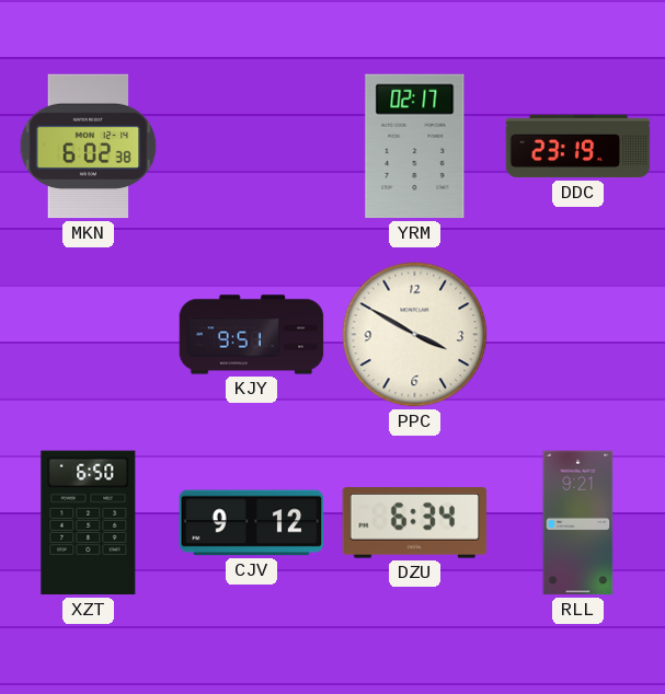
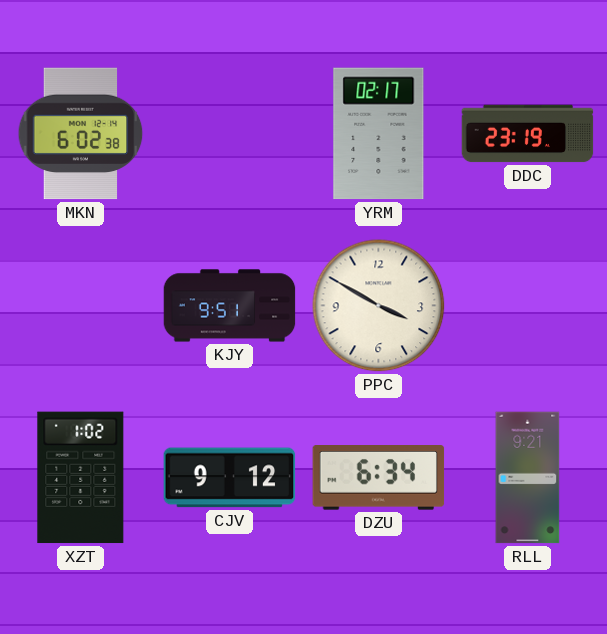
XZT: 6:50 -> 1:02
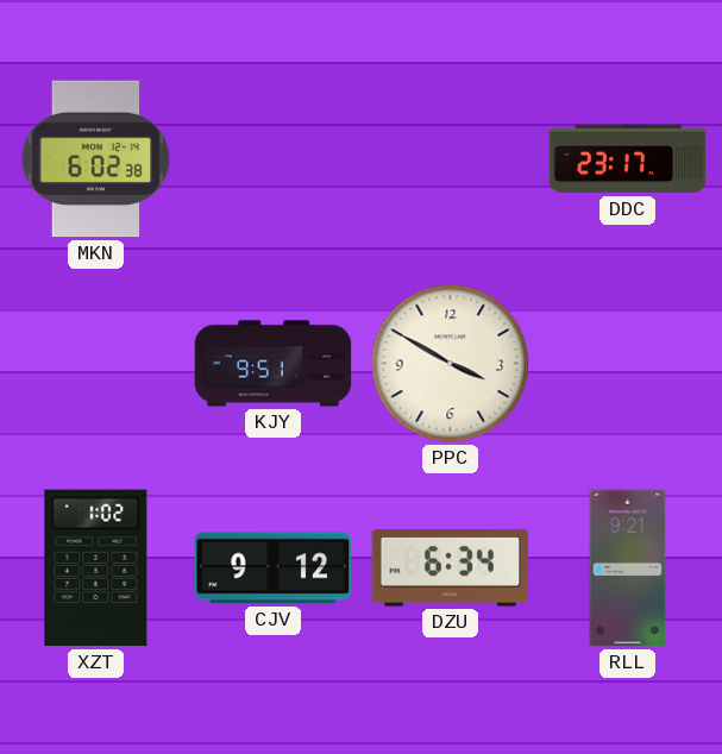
YRM: 02:17 -> none
DDC: 23:19 -> 23:17
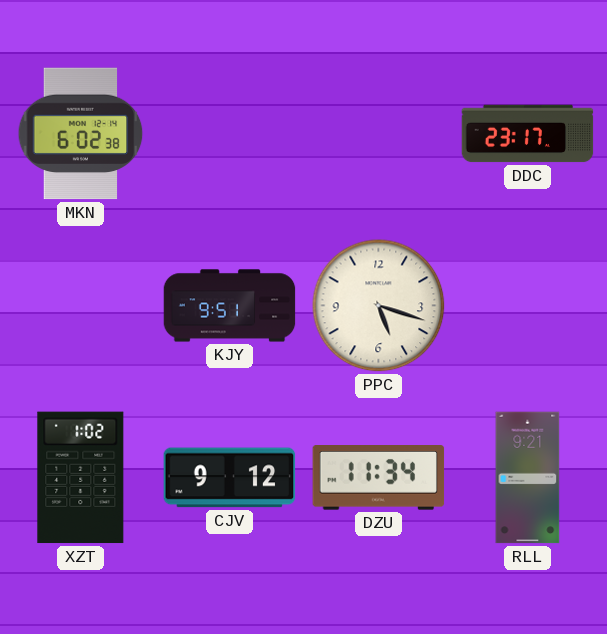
PPC: 3:50 -> 5:18
DZU: 6:34 -> 11:34
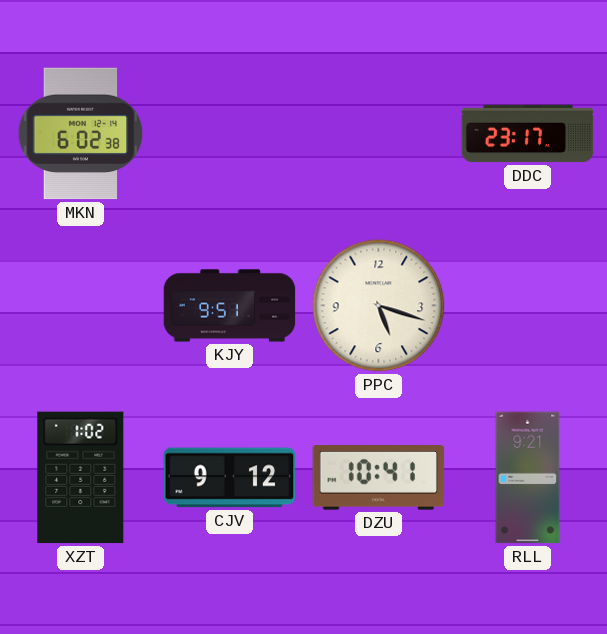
DZU: 11:34 -> 10:41
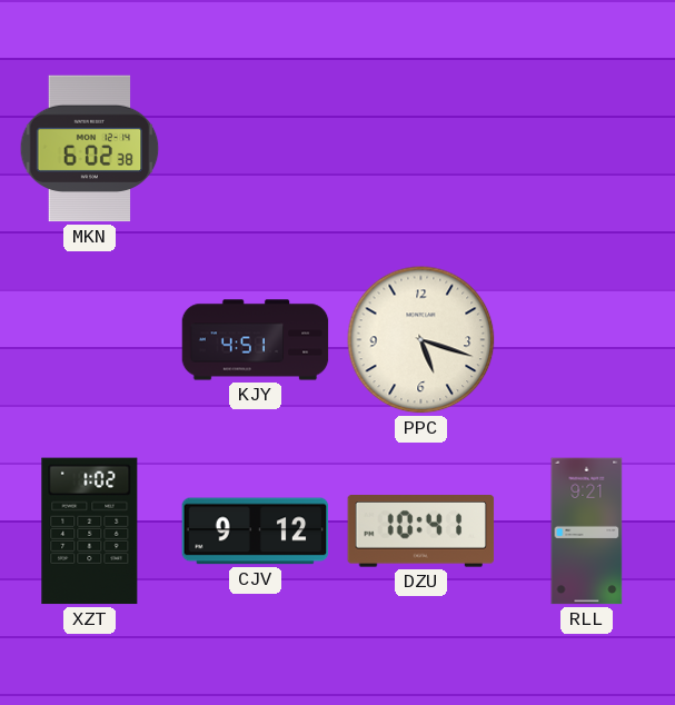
DDC: 23:17 -> none
KJY: 9:51 -> 4:51
